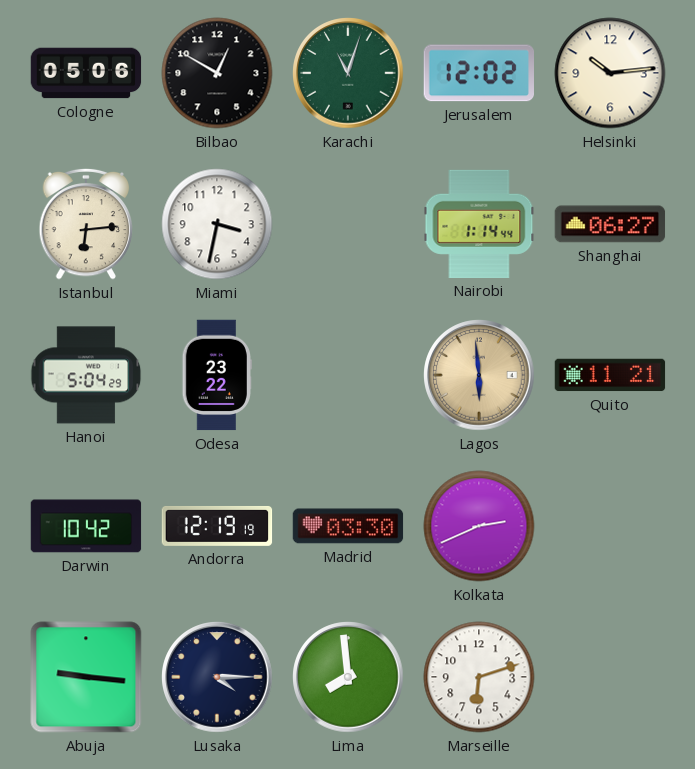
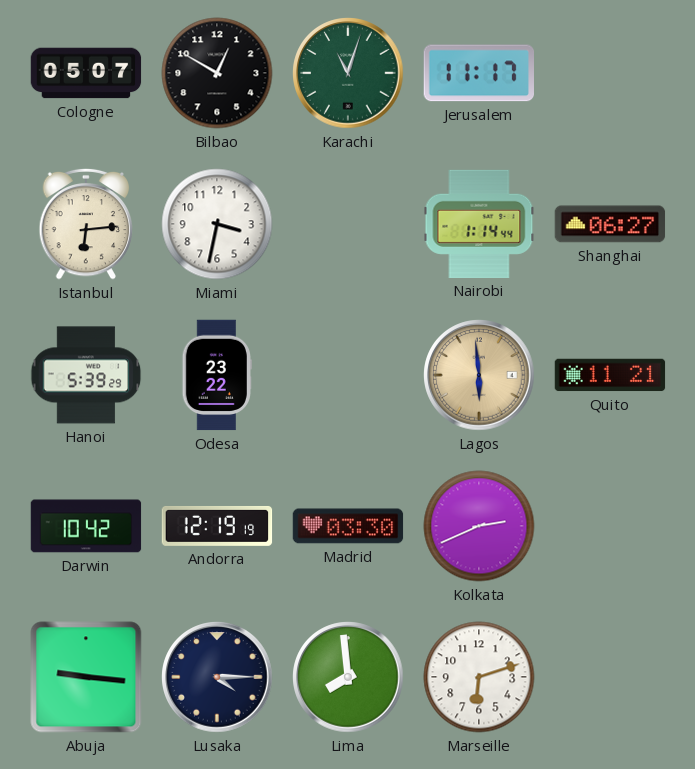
Cologne: 05:06 -> 05:07
Jerusalem: 12:02 -> 11:17
Helsinki: 10:14 -> none
Hanoi: 5:04 -> 5:39
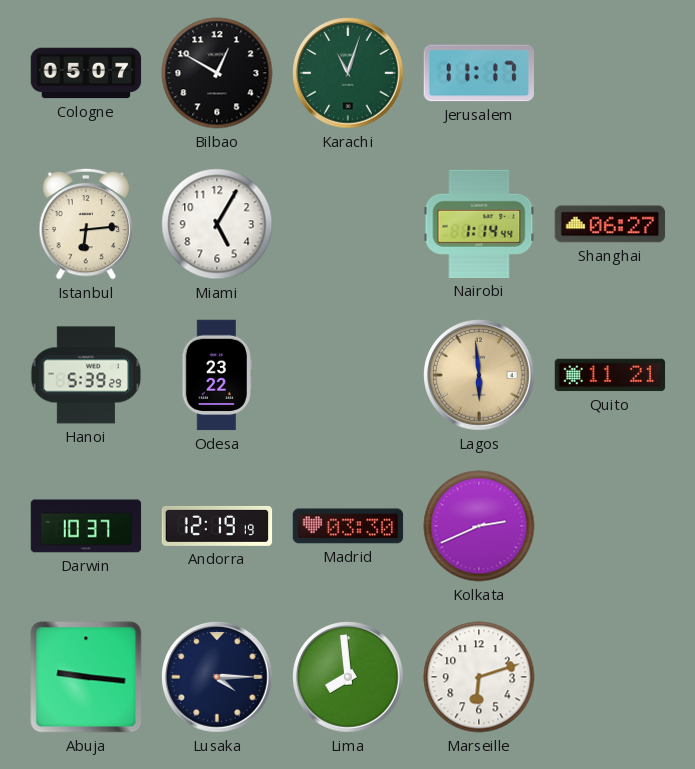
Miami: 3:32 -> 5:05
Darwin: 10:42 -> 10:37
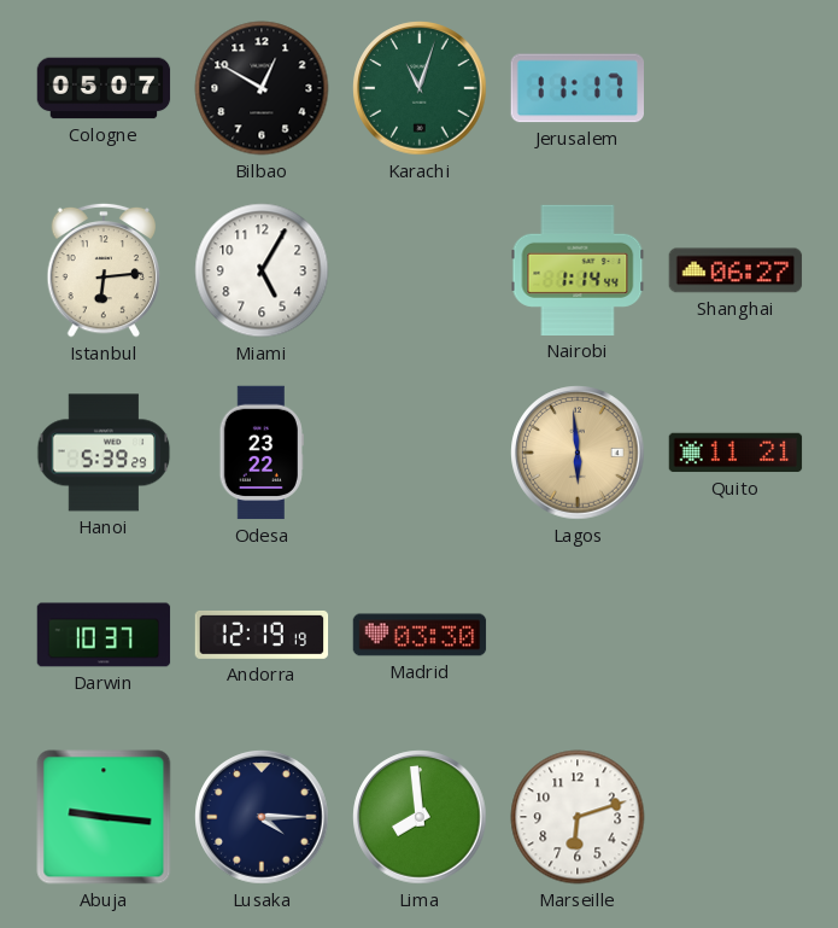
Kolkata: 2:41 -> none
